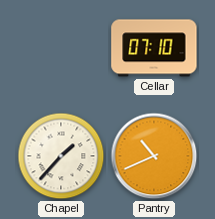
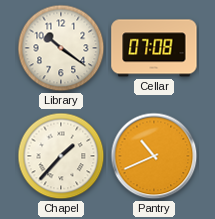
Library: none -> 10:21
Cellar: 07:10 -> 07:08
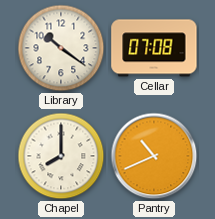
Chapel: 1:37 -> 8:00
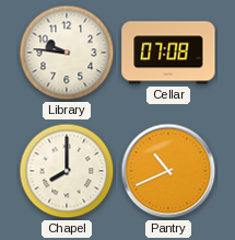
Library: 10:21 -> 9:46
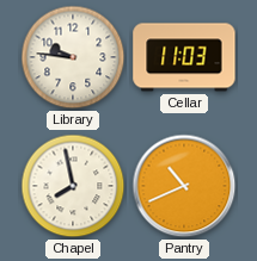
Cellar: 07:08 -> 11:03
Chapel: 8:00 -> 7:58
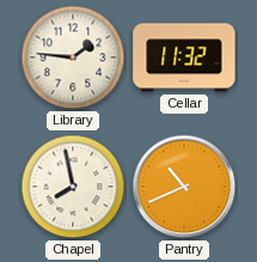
Library: 9:46 -> 1:46
Cellar: 11:03 -> 11:32
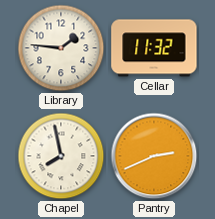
Pantry: 10:41 -> 2:41
